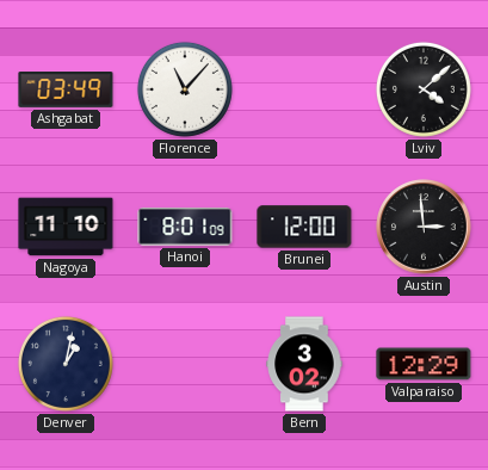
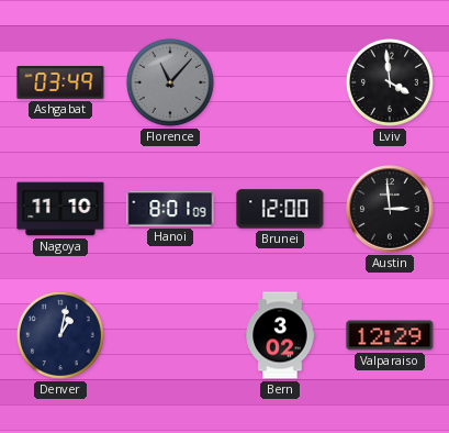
Florence dial: white -> grey
Lviv: 4:08 -> 3:59
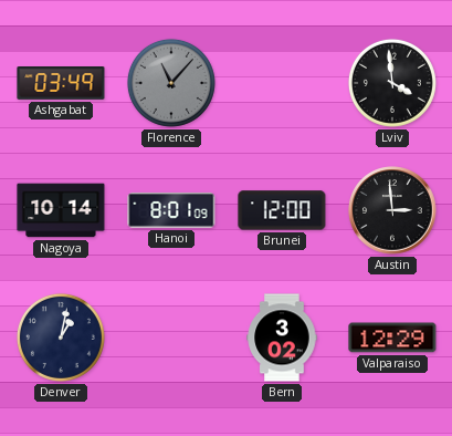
Nagoya: 11:10 -> 10:14
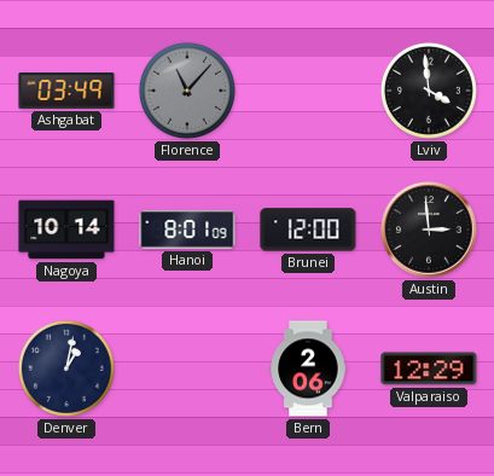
Bern: 3:02 -> 2:06
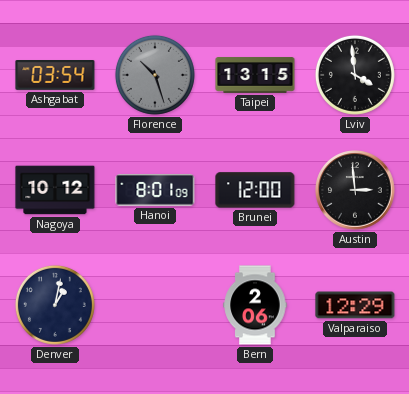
Ashgabat: 03:49 -> 03:54
Florence: 11:07 -> 10:27
Taipei: none -> 13:15
Nagoya: 10:14 -> 10:12
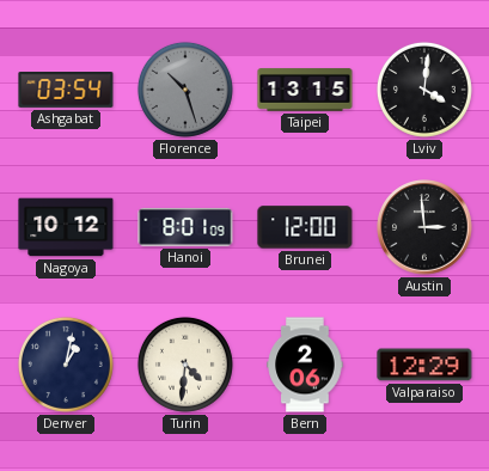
Lviv: 3:59 -> 4:01
Turin: none -> 4:31
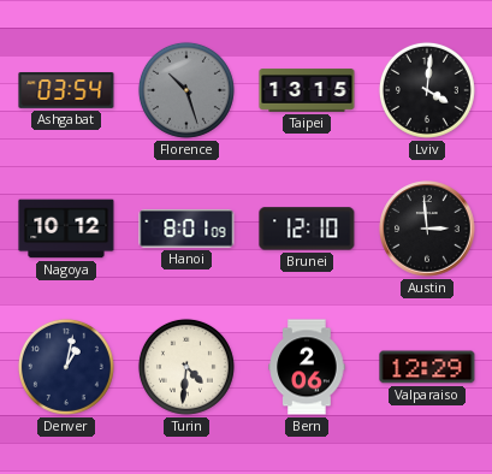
Brunei: 12:00 -> 12:10
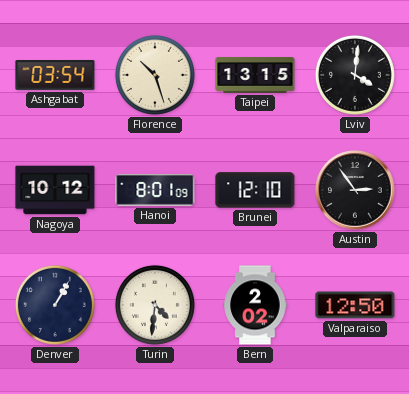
Florence dial: grey -> cream
Austin: 2:59 -> 2:54
Denver: 1:02 -> 1:05
Bern: 2:06 -> 2:02
Valparaiso: 12:29 -> 12:50
